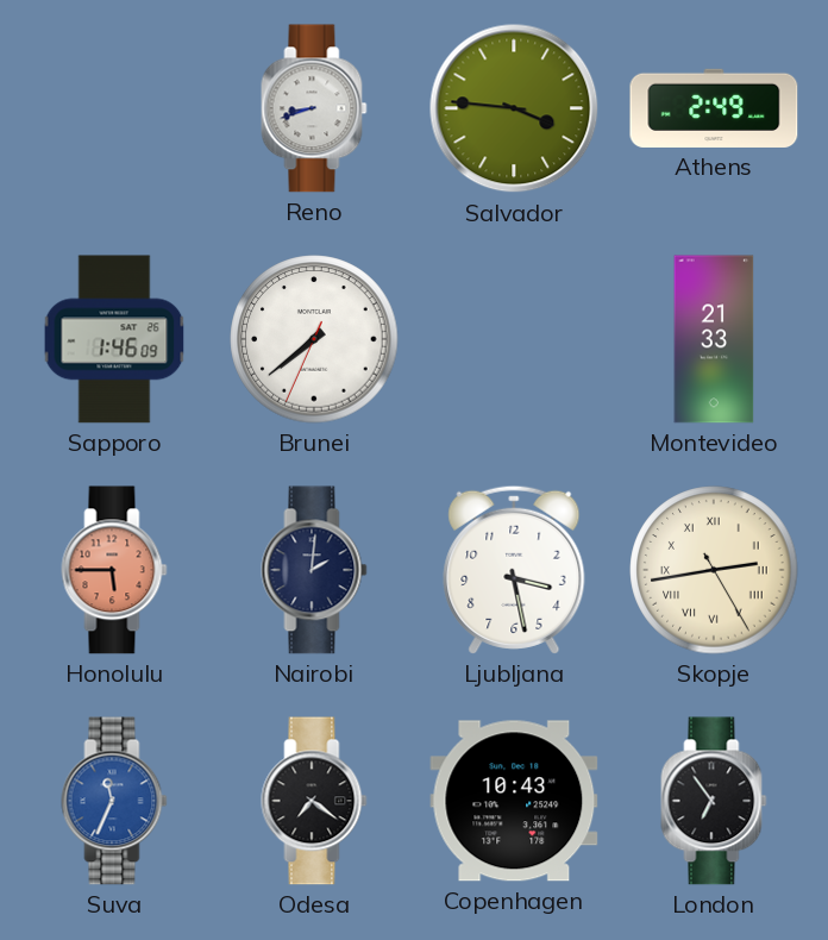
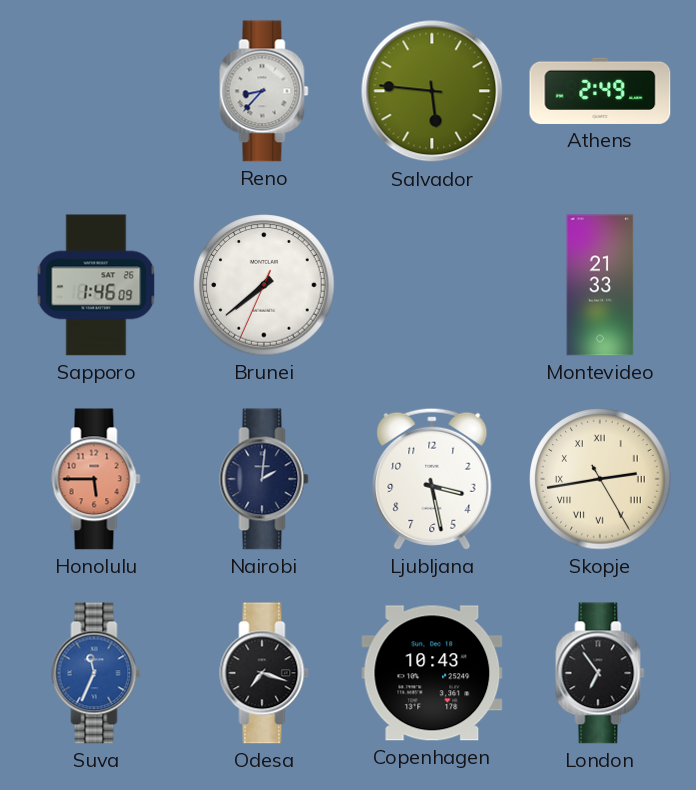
Reno: 8:42 -> 8:37
Salvador: 3:46 -> 5:46
Odesa: 7:21 -> 7:18
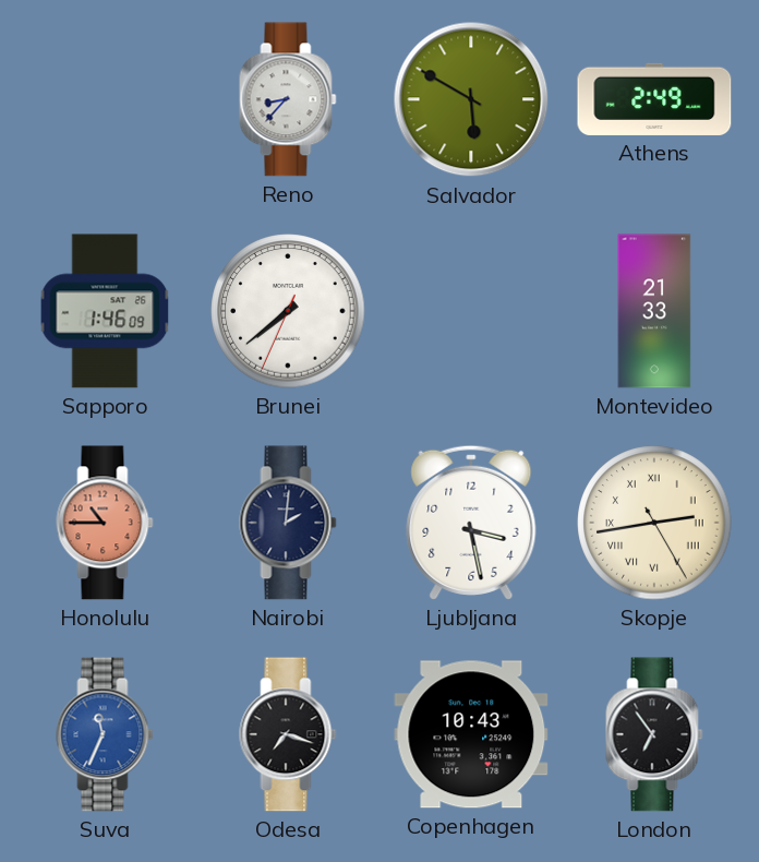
Salvador: 5:46 -> 5:50
Honolulu: 5:45 -> 10:45
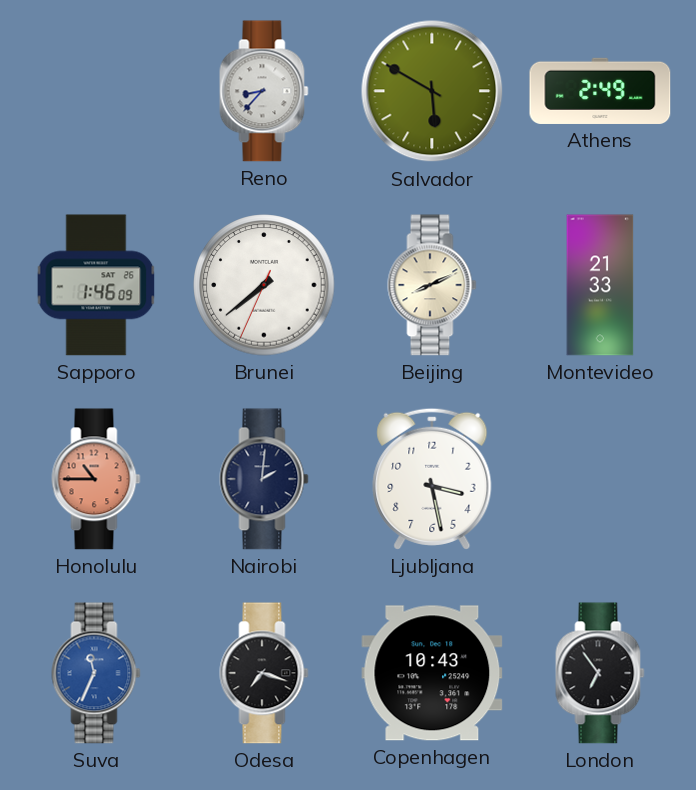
Beijing: none -> 8:11
Skopje: 2:43 -> none
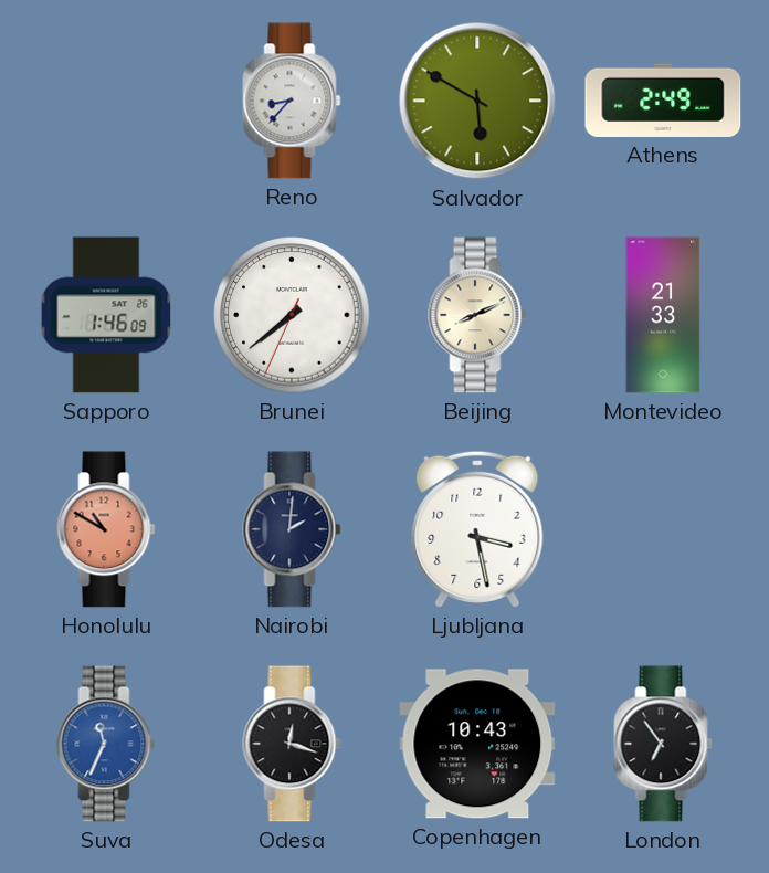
Honolulu: 10:45 -> 10:50
Odesa: 7:18 -> 12:18
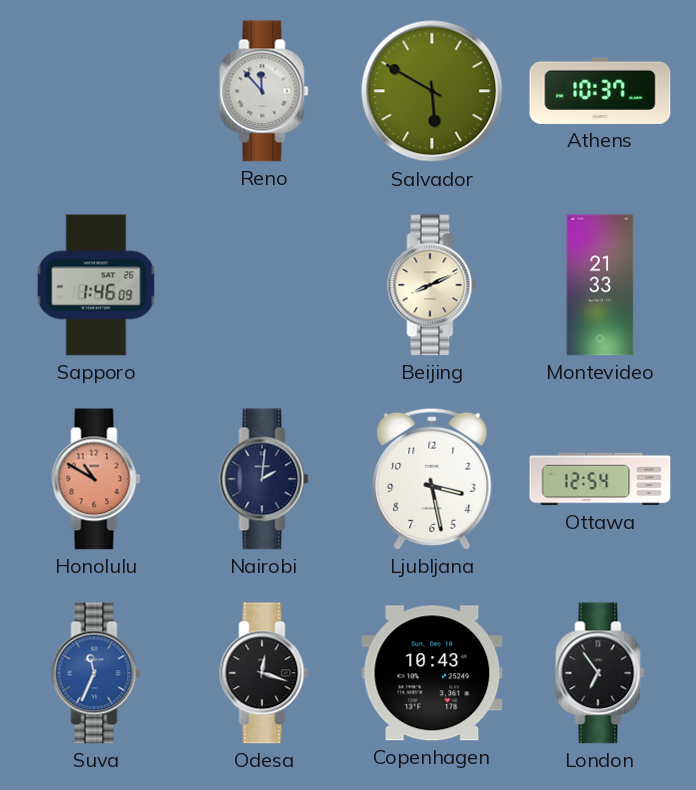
Reno: 8:37 -> 11:53
Athens: 2:49 -> 10:37
Brunei: 7:38 -> none
Ottawa: none -> 12:54
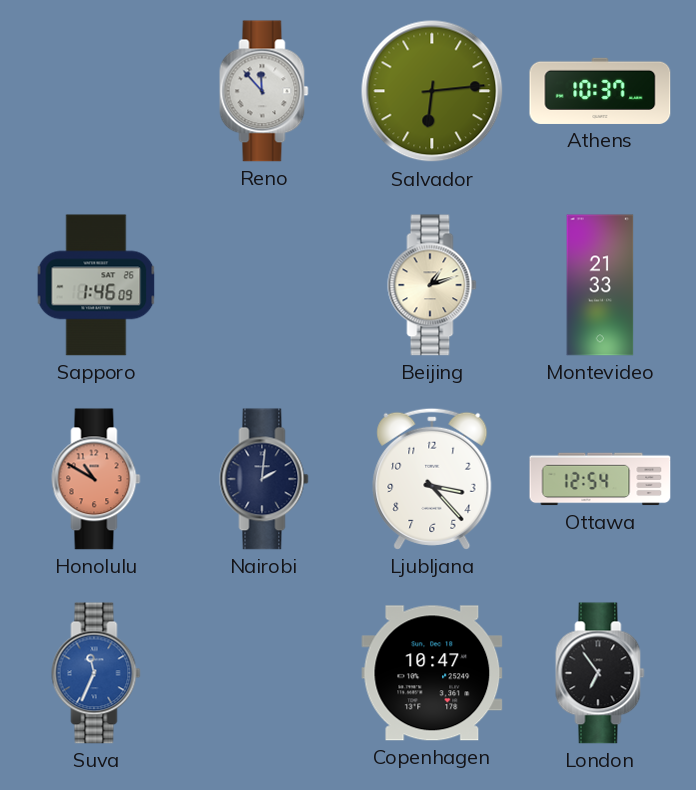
Salvador: 5:50 -> 6:14
Beijing: 8:11 -> 1:12
Ljubljana: 3:28 -> 3:23
Odesa: 12:18 -> none
Copenhagen: 10:43 -> 10:47
